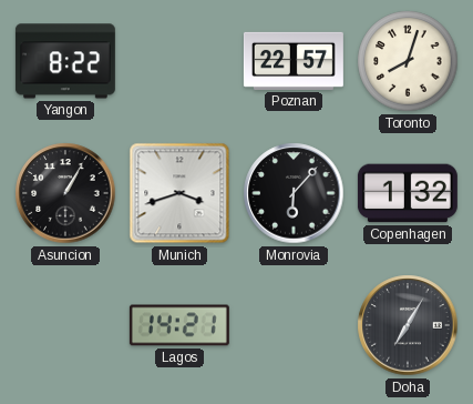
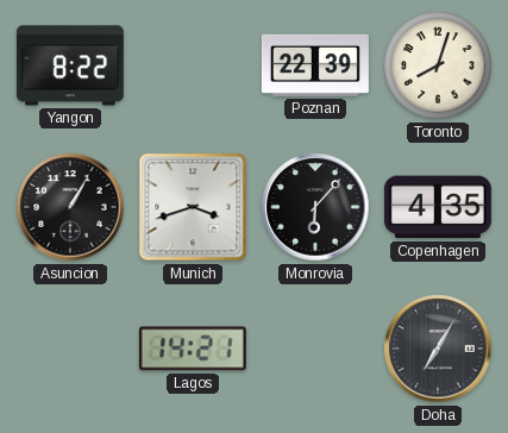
Poznan: 22:57 -> 22:39
Copenhagen: 1:32 -> 4:35
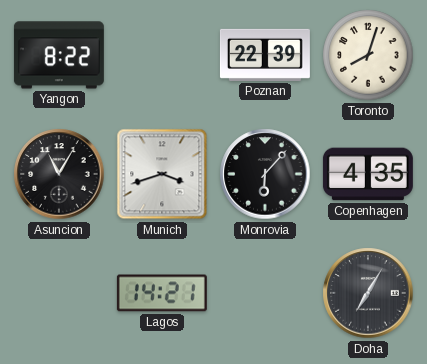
Asuncion: 1:05 -> 11:05
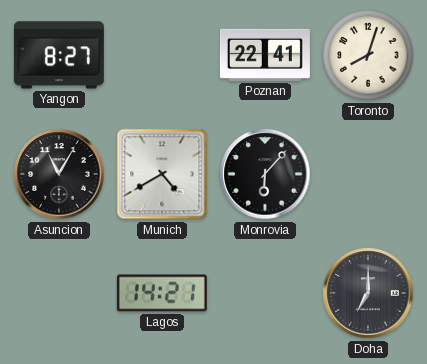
Yangon: 8:22 -> 8:27
Poznan: 22:39 -> 22:41
Munich: 3:42 -> 4:40
Copenhagen: 4:35 -> none
Doha: 7:05 -> 7:00
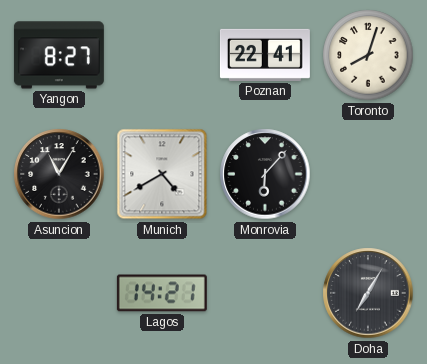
Doha: 7:00 -> 7:05
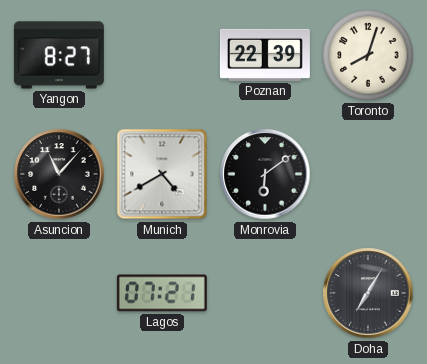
Poznan: 22:41 -> 22:39
Asuncion: 11:05 -> 11:07
Monrovia: 6:07 -> 6:09
Lagos: 14:21 -> 07:21
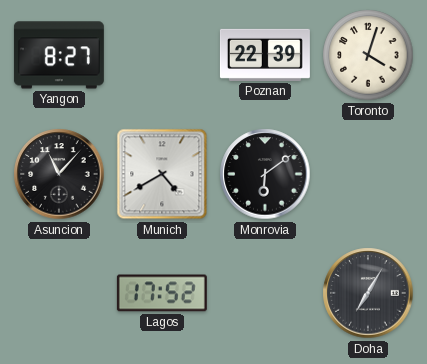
Toronto: 8:03 -> 4:03
Lagos: 07:21 -> 17:52
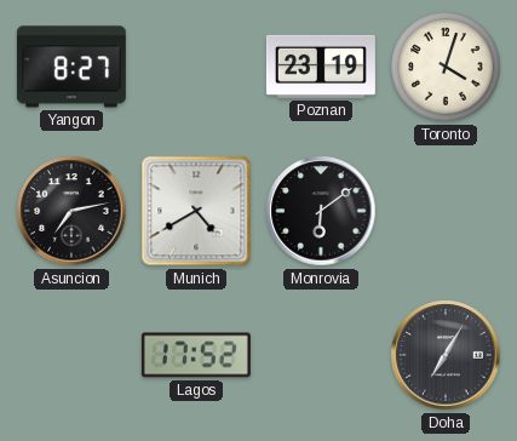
Poznan: 22:39 -> 23:19
Asuncion: 11:07 -> 7:13
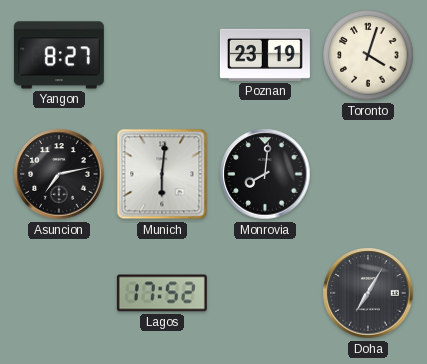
Munich: 4:40 -> 6:01
Monrovia: 6:09 -> 8:01
